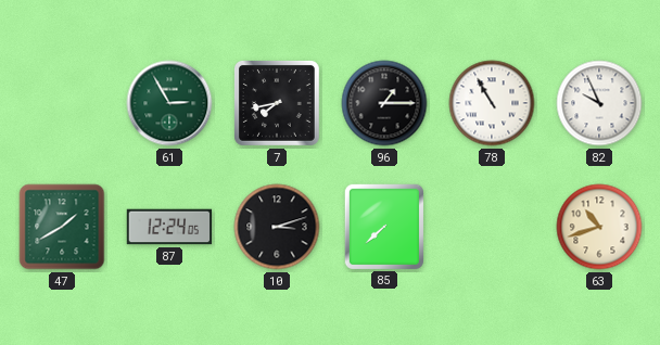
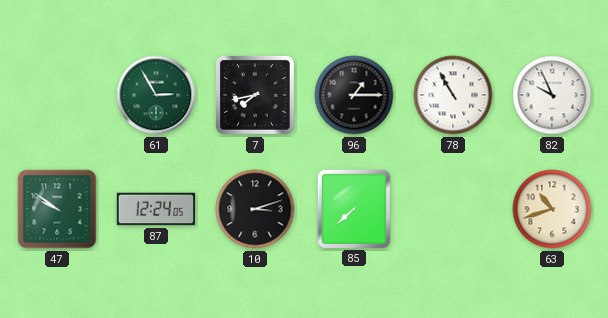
47: 1:40 -> 9:51
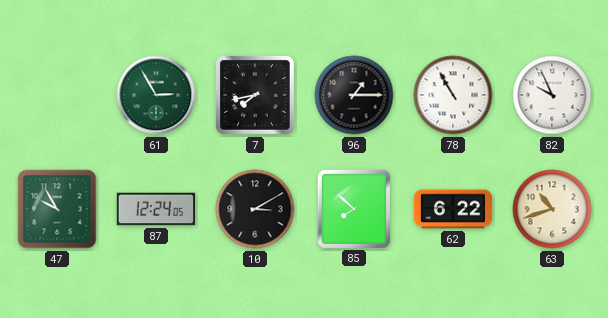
47: 9:51 -> 9:55
10: 3:12 -> 3:10
85: 7:38 -> 7:52
62: none -> 6:22
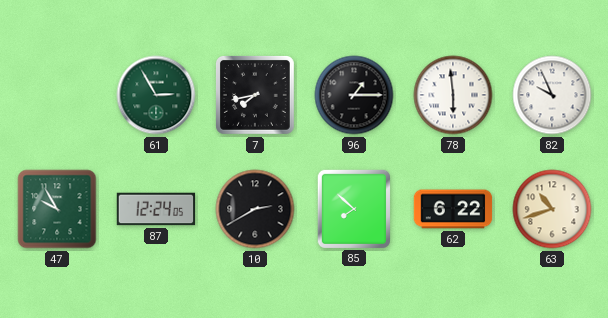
78: 10:55 -> 5:59
10: 3:10 -> 2:40
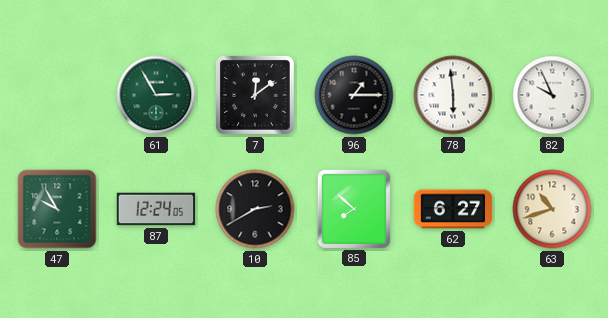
7: 7:43 -> 12:09
62: 6:22 -> 6:27
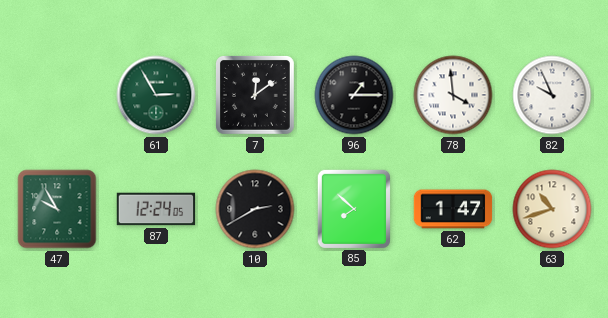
78: 5:59 -> 3:59
62: 6:27 -> 1:47
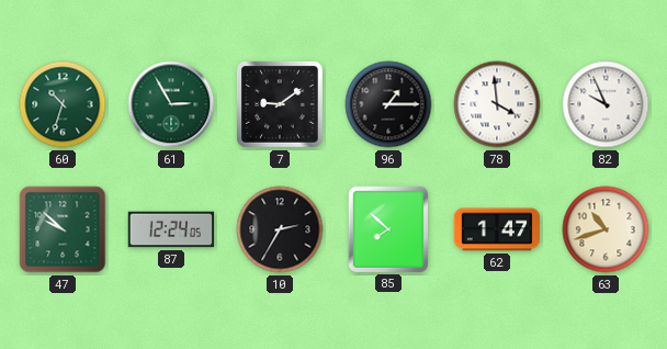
60: none -> 10:33
7: 12:09 -> 9:09
47: 9:55 -> 9:52
10: 2:40 -> 2:35
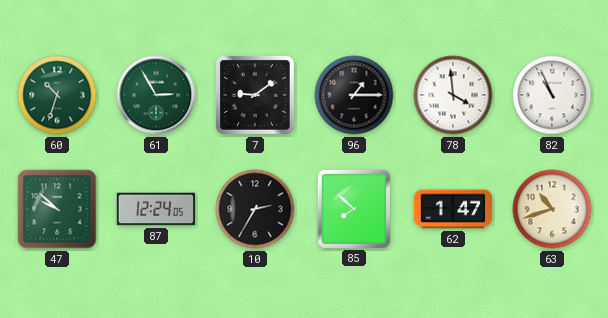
82: 9:56 -> 10:56
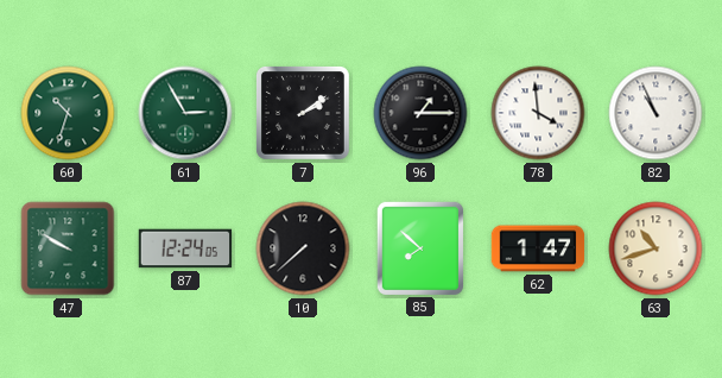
7: 9:09 -> 2:09
47: 9:52 -> 9:50
10: 2:35 -> 7:38
